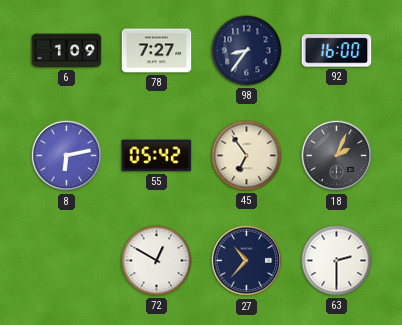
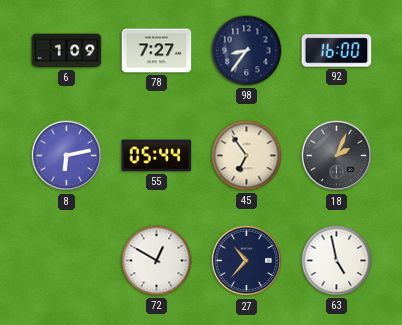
55: 05:42 -> 05:44
63: 2:30 -> 4:58
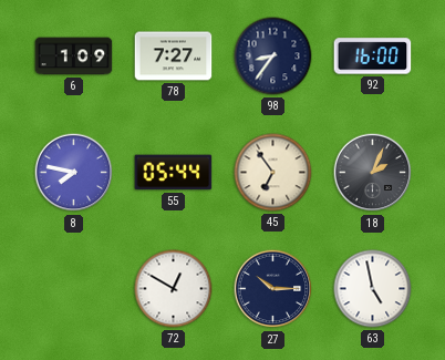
8: 6:13 -> 7:47
27: 10:37 -> 10:15
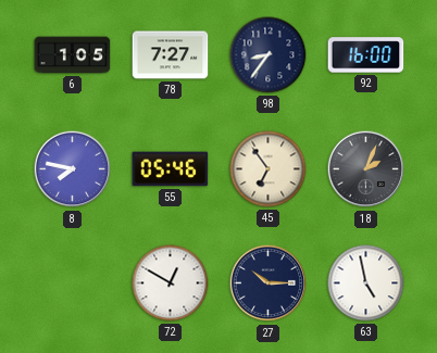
6: 1:09 -> 1:05
55: 05:44 -> 05:46
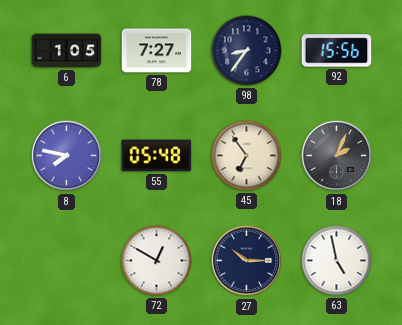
92: 16:00 -> 15:56
55: 05:46 -> 05:48
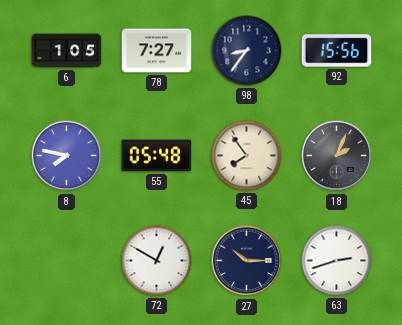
45: 6:54 -> 7:54
63: 4:58 -> 2:42
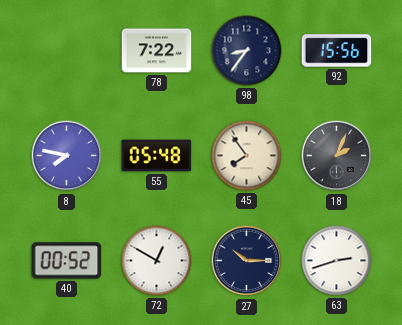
6: 1:05 -> none
78: 7:27 -> 7:22
40: none -> 00:52
